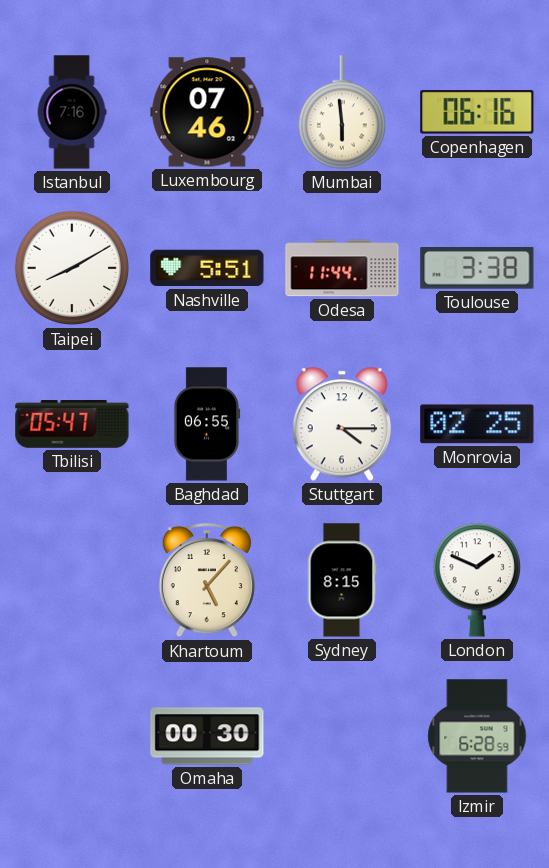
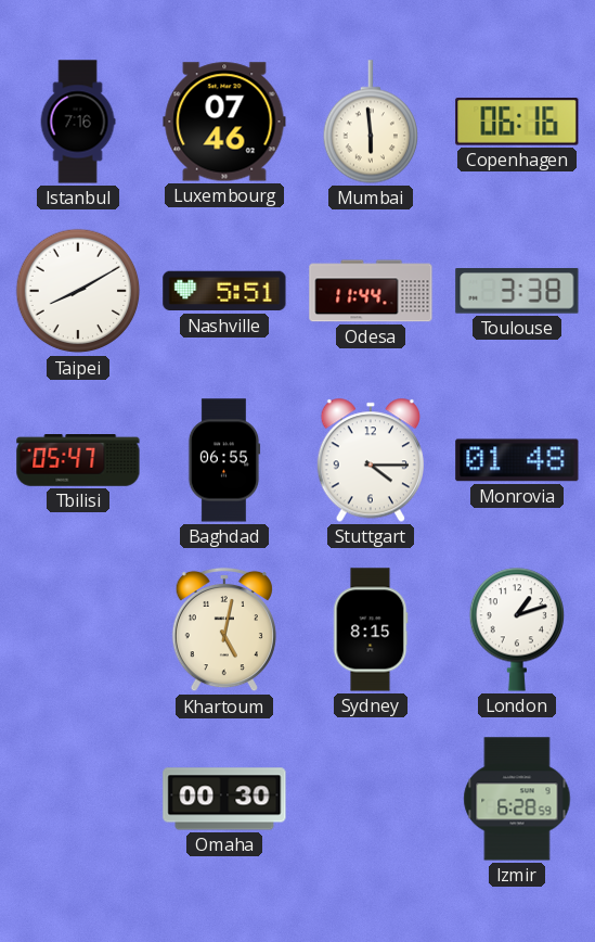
Monrovia: 02:25 -> 01:48
Khartoum: 5:07 -> 5:02
London: 1:49 -> 1:12
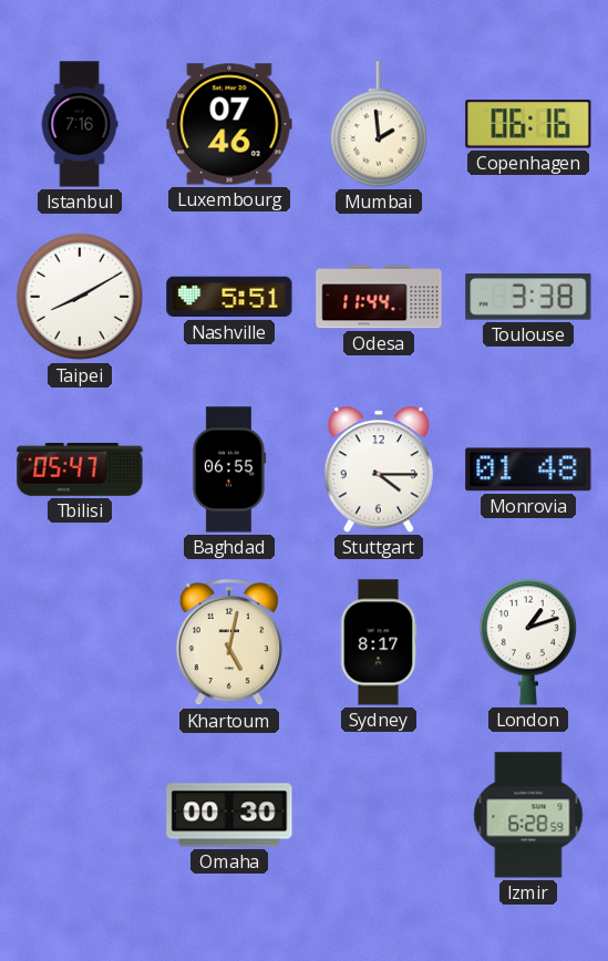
Mumbai: 5:59 -> 1:59
Sydney: 8:15 -> 8:17
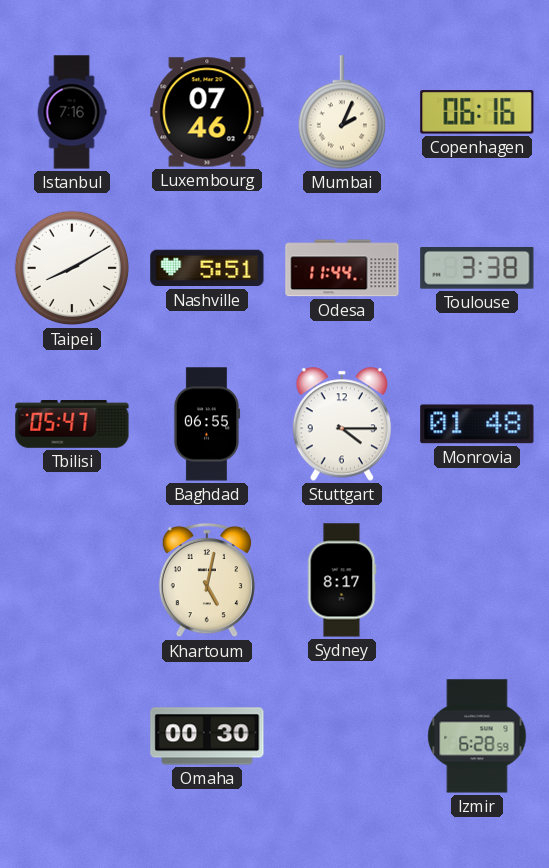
Mumbai: 1:59 -> 2:04
London: 1:12 -> none
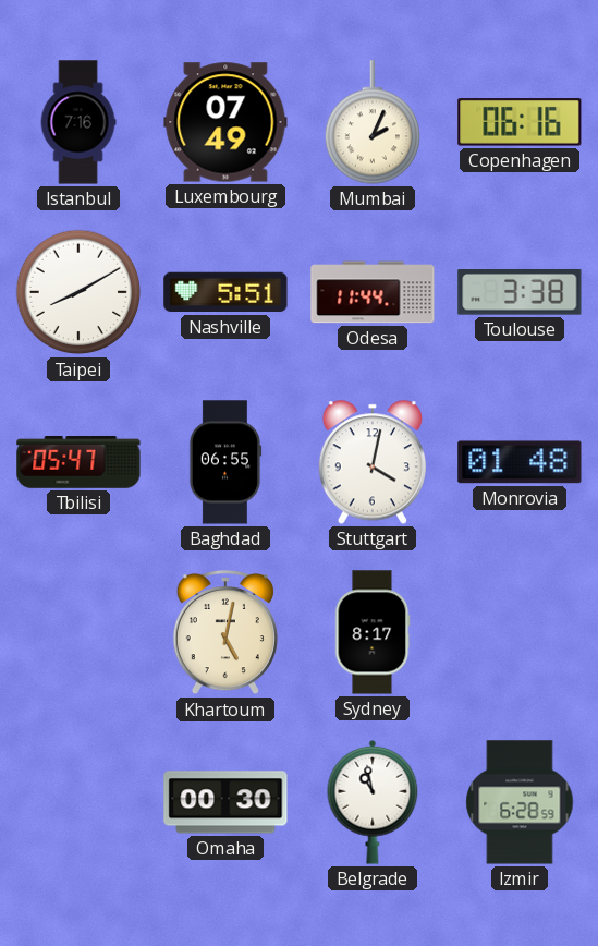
Luxembourg: 07:46 -> 07:49
Stuttgart: 4:15 -> 4:02
Belgrade: none -> 10:58
